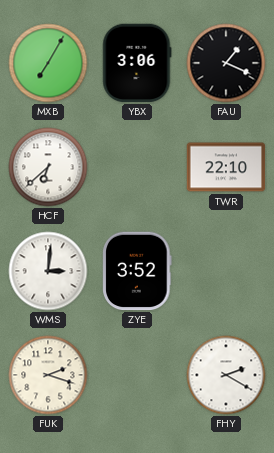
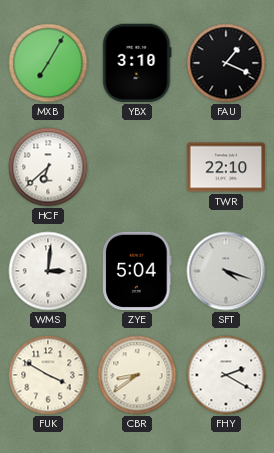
YBX: 3:06 -> 3:10
ZYE: 3:52 -> 5:04
SFT: none -> 4:18
FUK: 2:18 -> 3:50
CBR: none -> 8:39
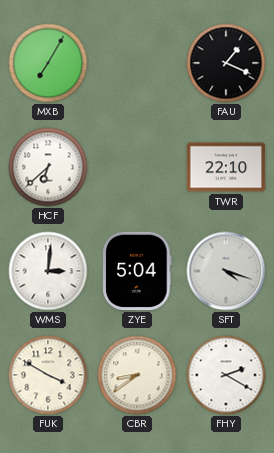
YBX: 3:10 -> none
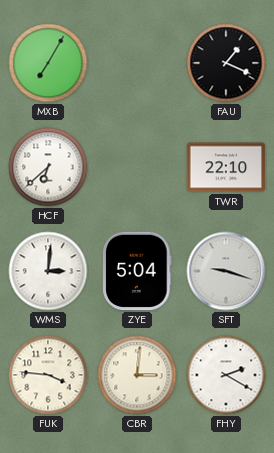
SFT: 4:18 -> 9:18
FUK: 3:50 -> 3:46
CBR: 8:39 -> 3:01
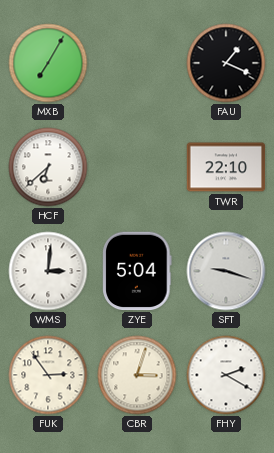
FUK: 3:46 -> 2:54
CBR: 3:01 -> 3:03
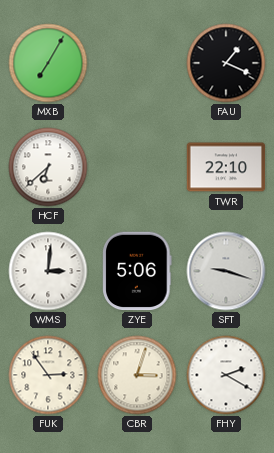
ZYE: 5:04 -> 5:06
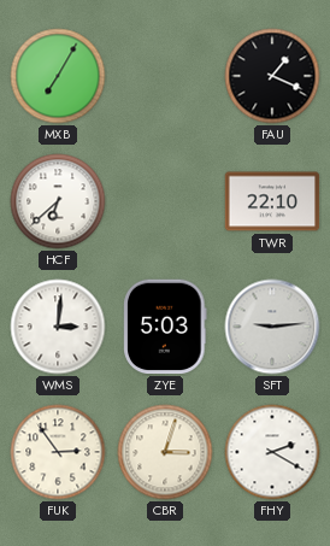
ZYE: 5:06 -> 5:03
SFT: 9:18 -> 9:14
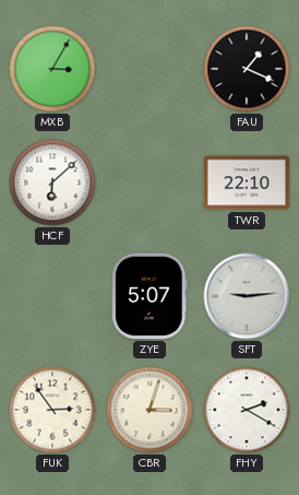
MXB: 7:05 -> 3:05
HCF: 6:38 -> 6:08
WMS: 3:01 -> none
ZYE: 5:03 -> 5:07
